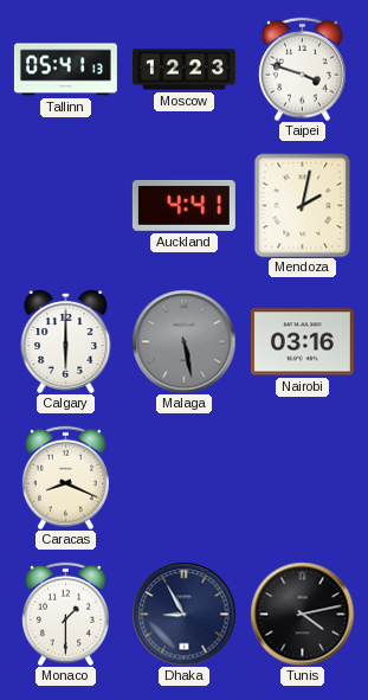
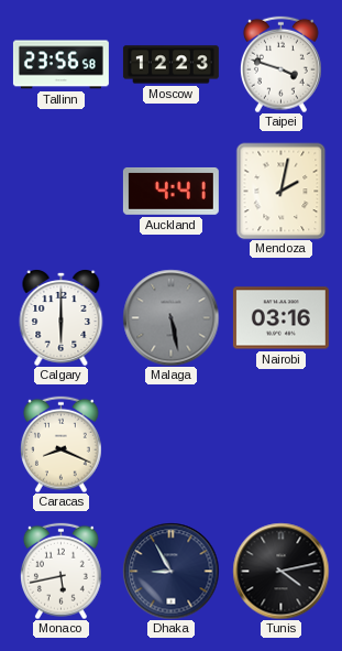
Tallinn: 05:41 -> 23:56
Monaco: 1:30 -> 5:43
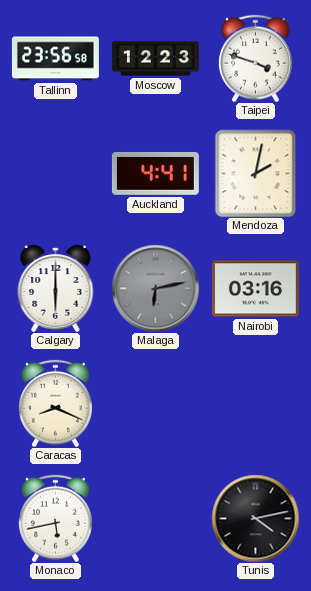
Malaga: 5:28 -> 6:13
Dhaka: 8:55 -> none
